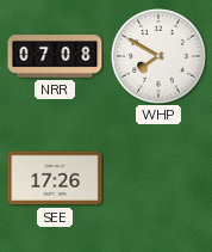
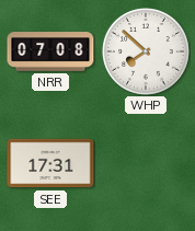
WHP: 7:50 -> 7:52
SEE: 17:26 -> 17:31
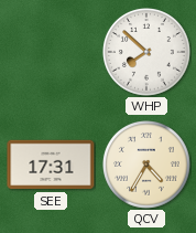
NRR: 07:08 -> none
QCV: none -> 4:35
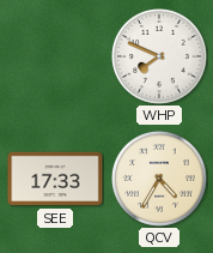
WHP: 7:52 -> 7:49
SEE: 17:31 -> 17:33
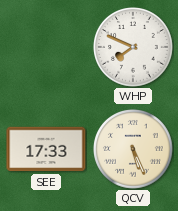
QCV: 4:35 -> 5:26
